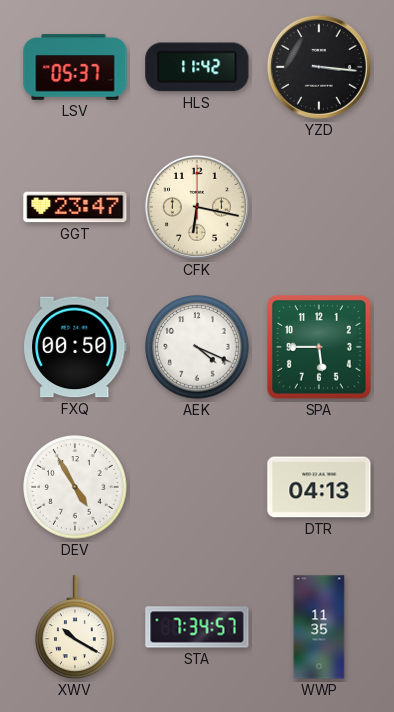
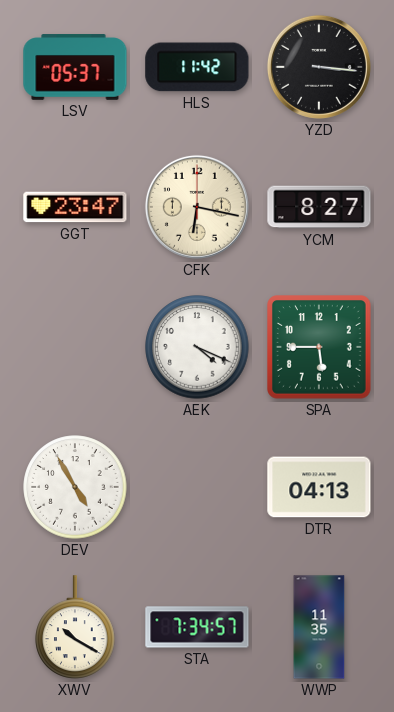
YCM: none -> 8:27
FXQ: 00:50 -> none
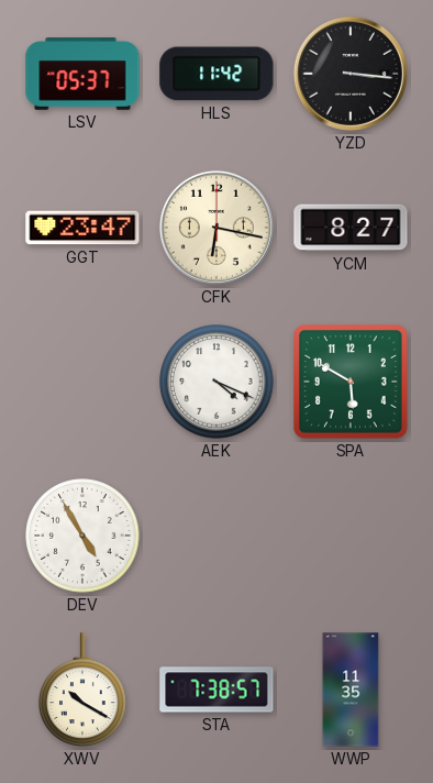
SPA: 5:45 -> 5:50
DTR: 04:13 -> none
STA: 7:34 -> 7:38
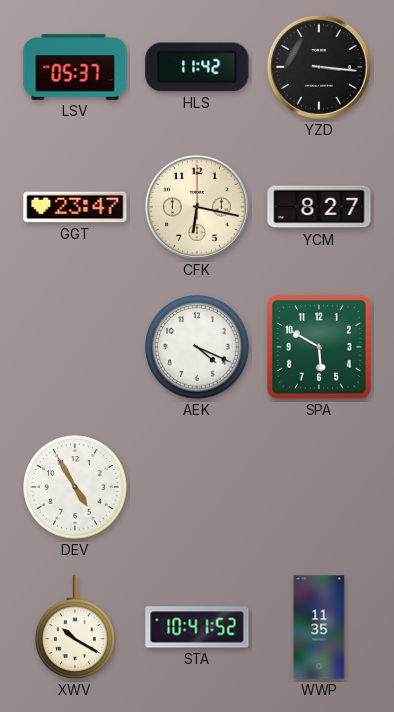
STA: 7:38 -> 10:41
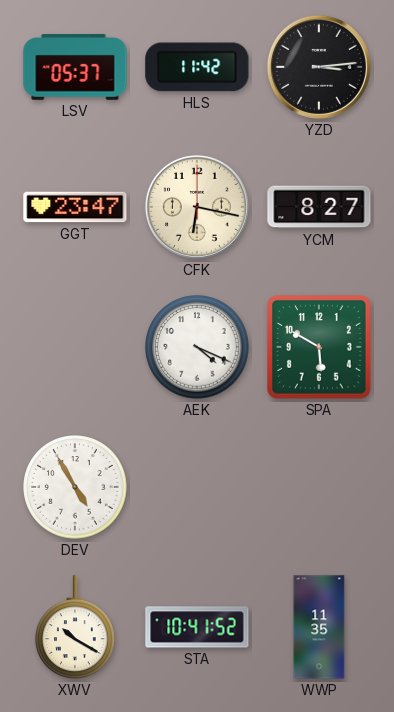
YZD: 3:16 -> 3:14
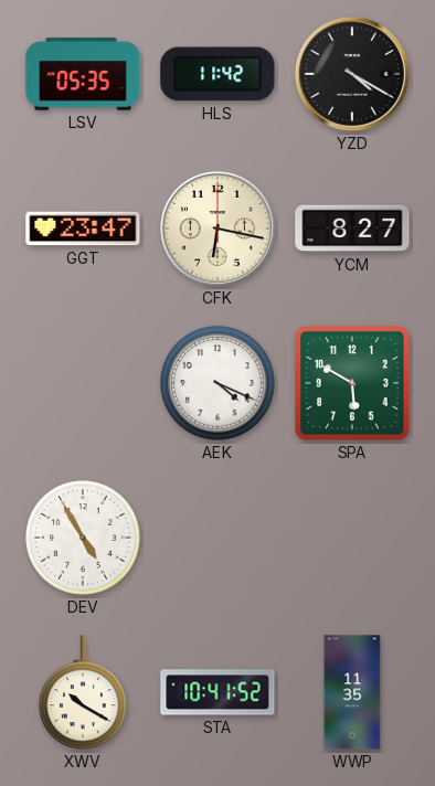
LSV: 05:37 -> 05:35
YZD: 3:14 -> 4:20
